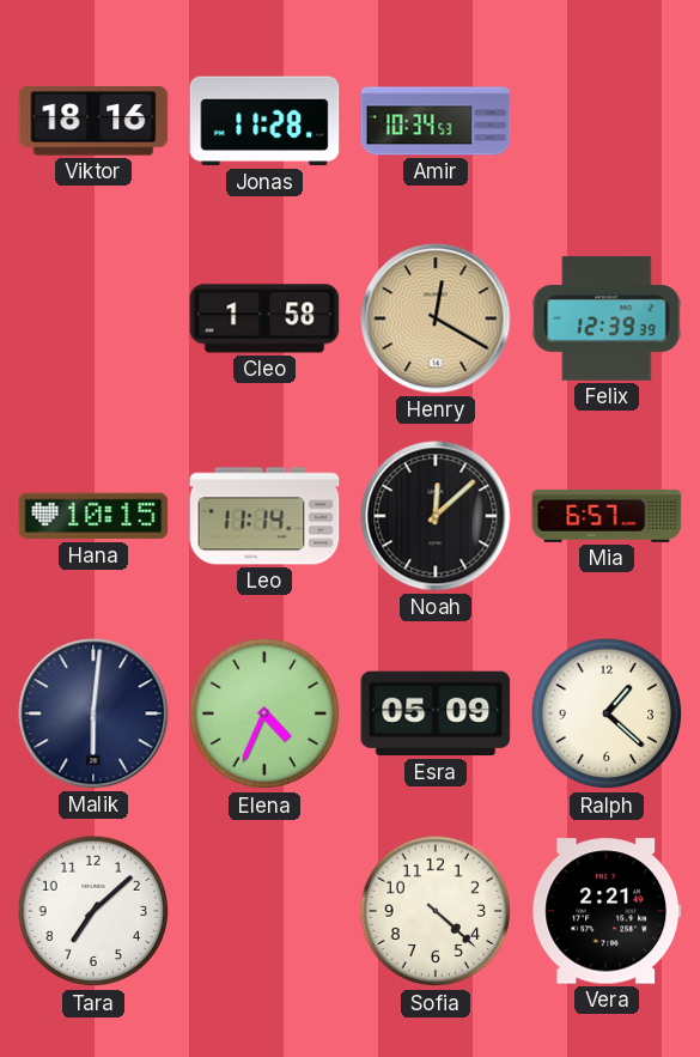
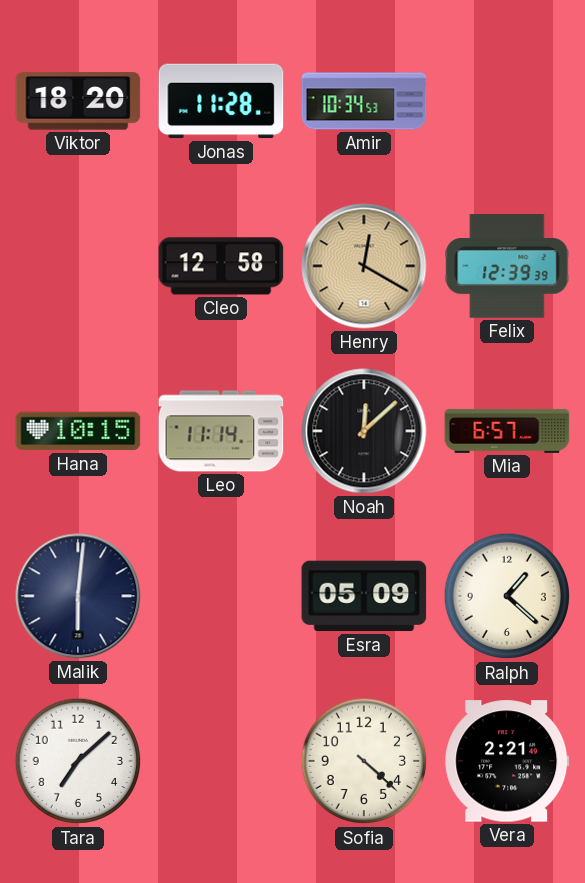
Viktor: 18:16 -> 18:20
Cleo: 1:58 -> 12:58
Elena: 4:34 -> none
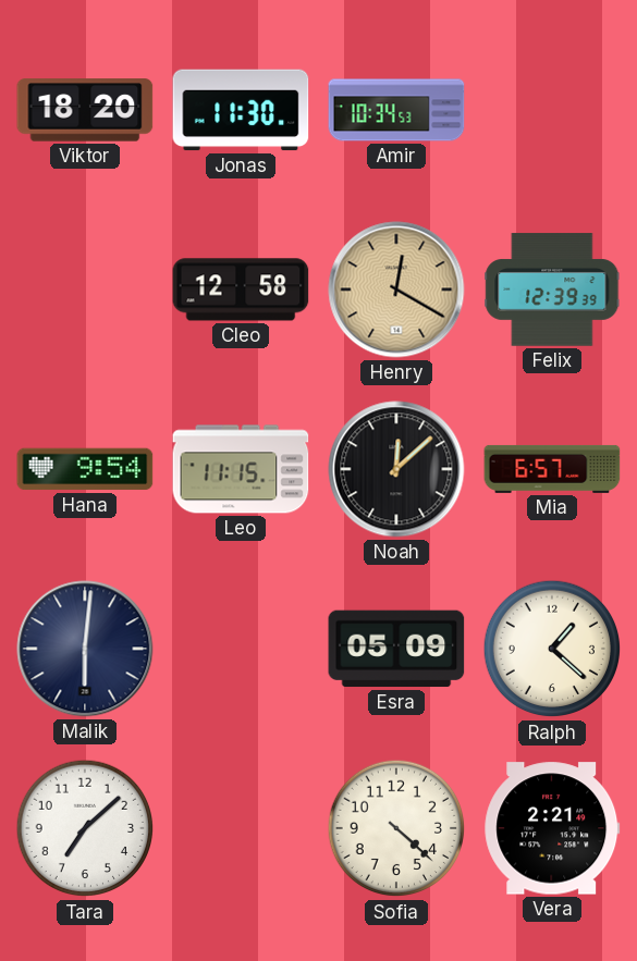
Jonas: 11:28 -> 11:30
Hana: 10:15 -> 9:54
Leo: 11:14 -> 11:15
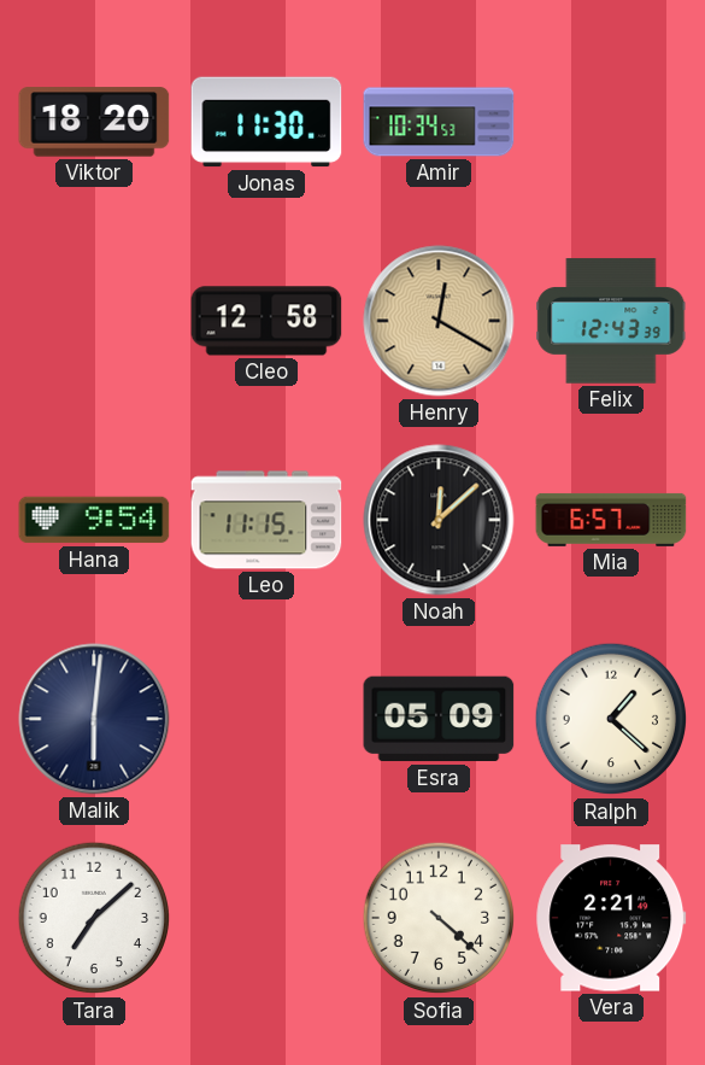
Felix: 12:39 -> 12:43
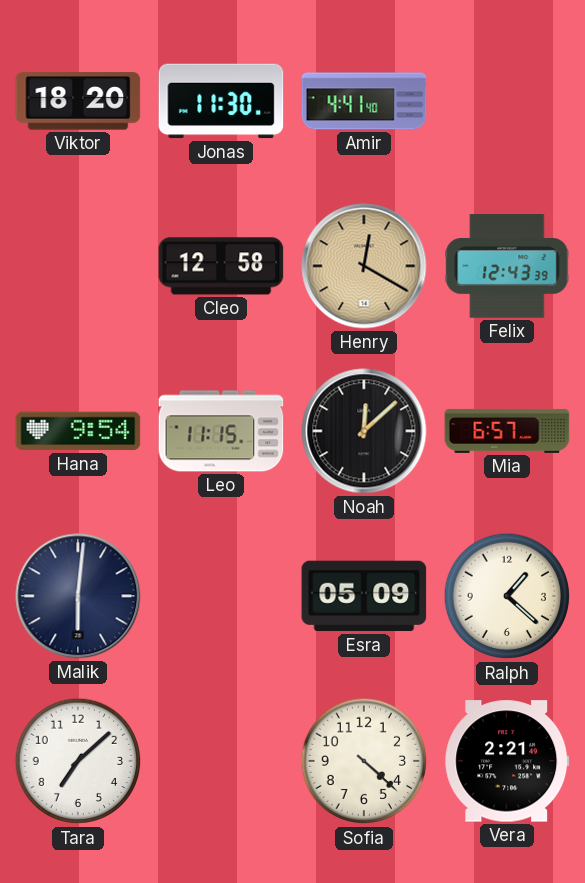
Amir: 10:34 -> 4:41
